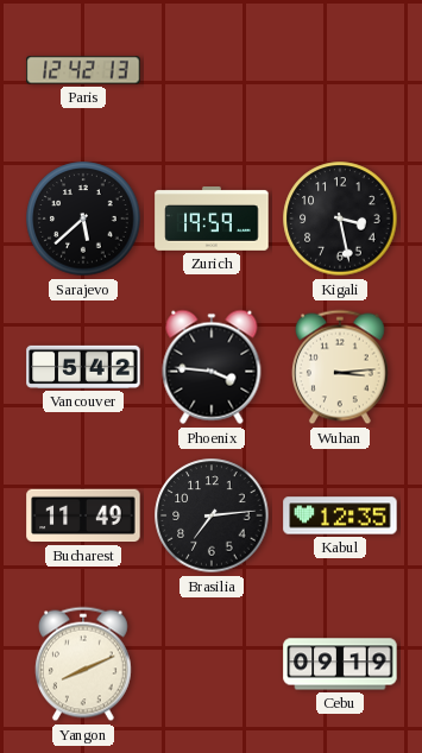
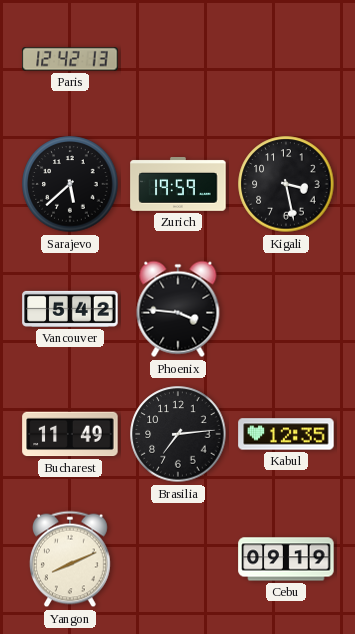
Wuhan: 3:14 -> none
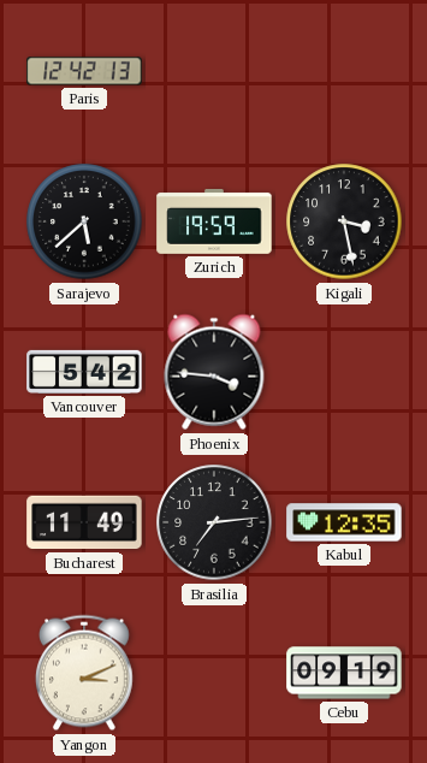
Yangon: 8:11 -> 3:11
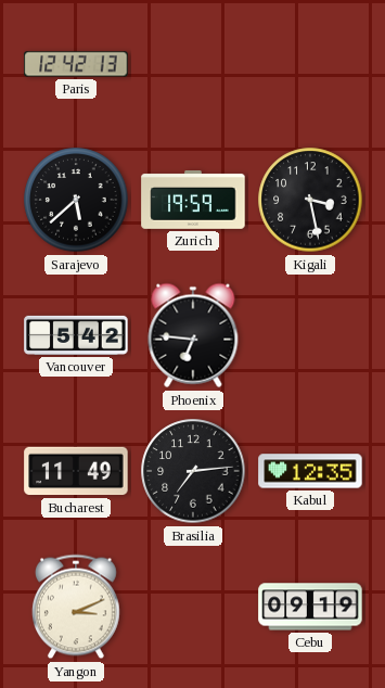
Phoenix: 3:46 -> 6:46
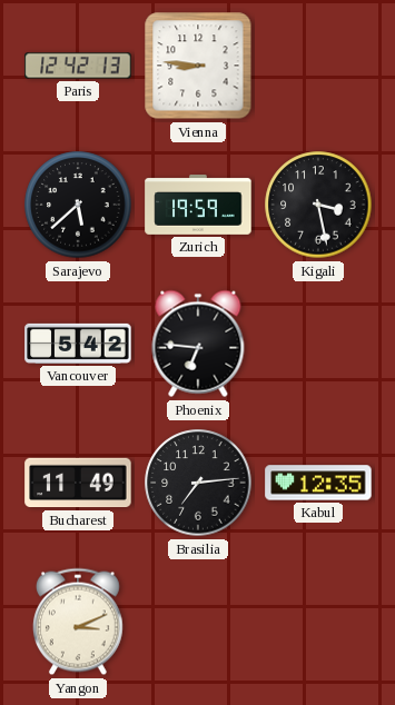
Vienna: none -> 8:46
Cebu: 09:19 -> none
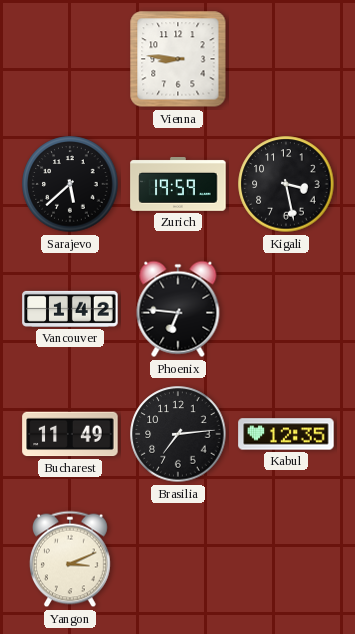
Paris: 12:42 -> none
Vancouver: 5:42 -> 1:42
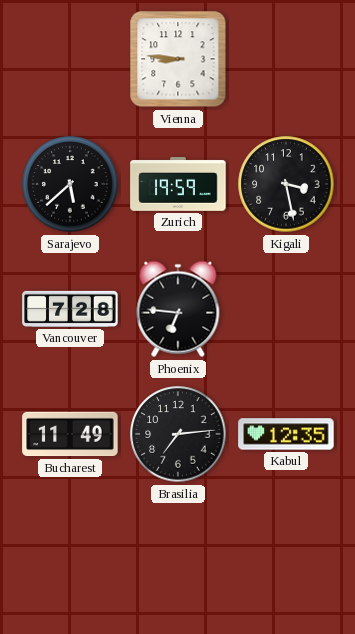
Vancouver: 1:42 -> 7:28
Yangon: 3:11 -> none
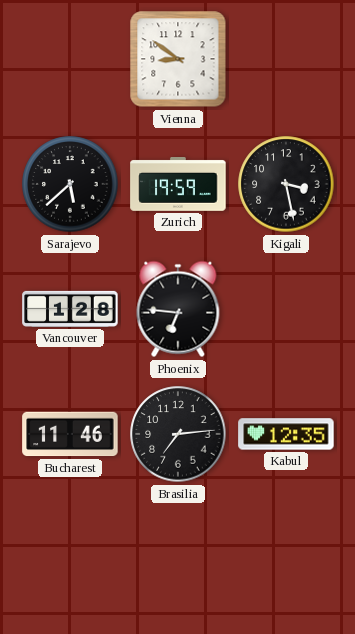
Vienna: 8:46 -> 8:51
Vancouver: 7:28 -> 1:28
Bucharest: 11:49 -> 11:46
